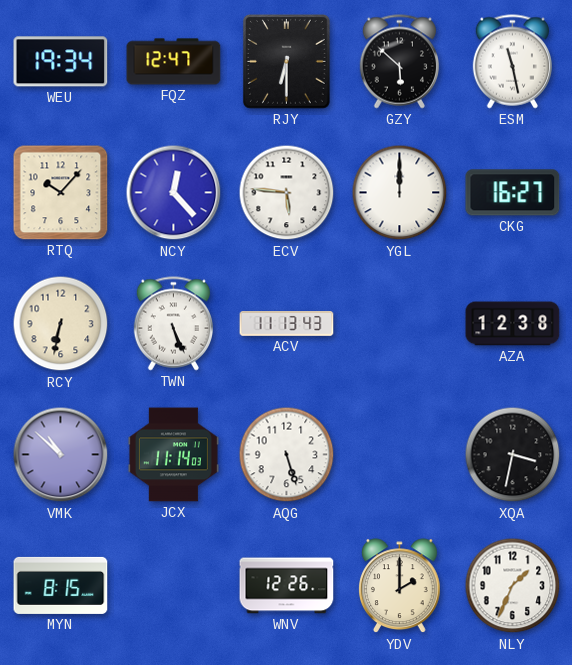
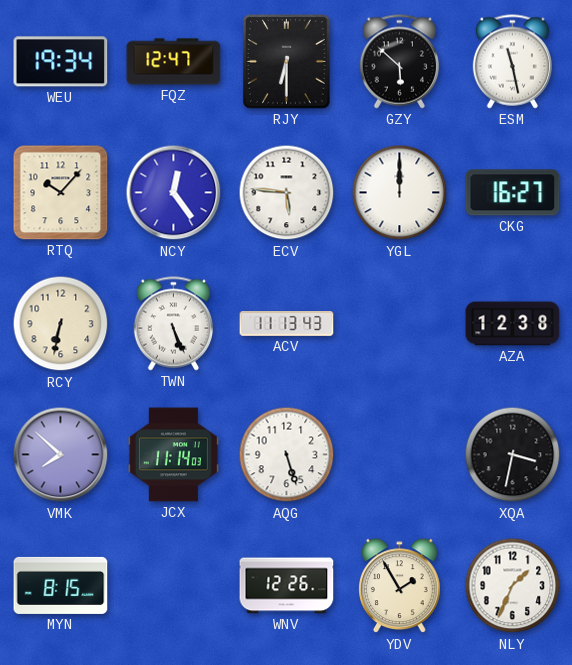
NCY: 12:23 -> 12:24
VMK: 10:52 -> 7:52
YDV: 2:00 -> 1:55
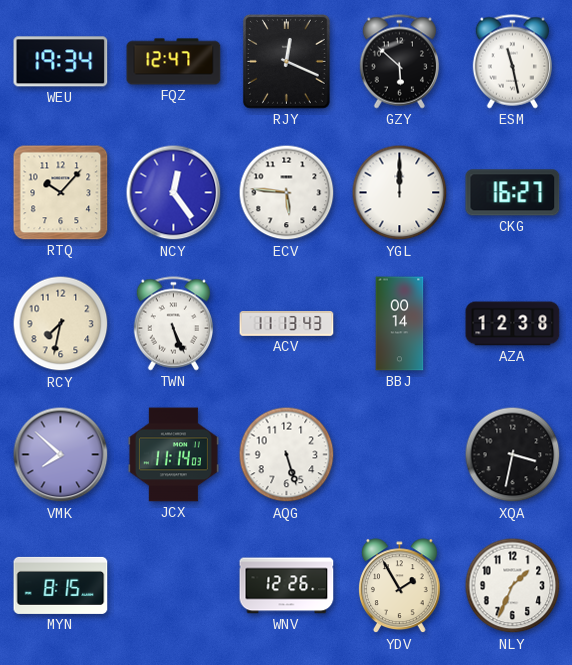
RJY: 6:30 -> 12:19
RCY: 6:32 -> 7:32
BBJ: none -> 00:14
